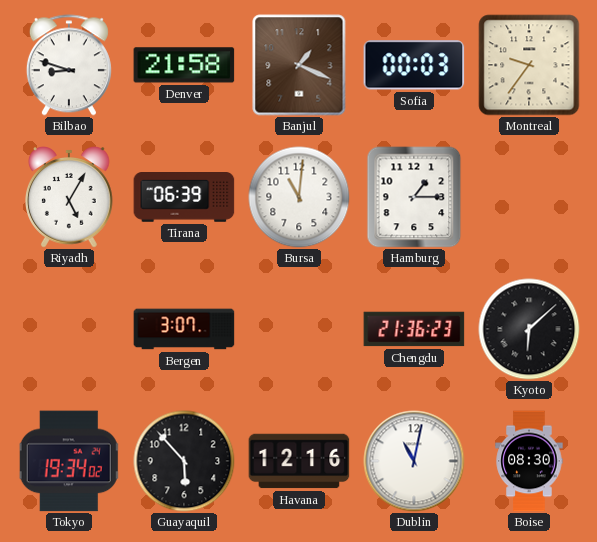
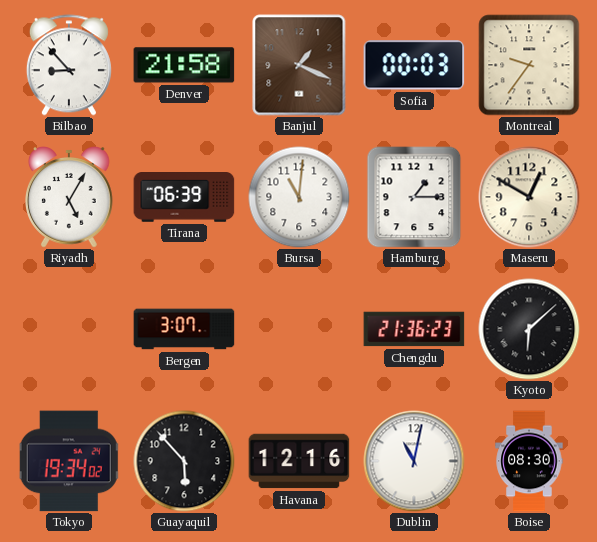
Bilbao: 8:48 -> 8:53
Maseru: none -> 12:50
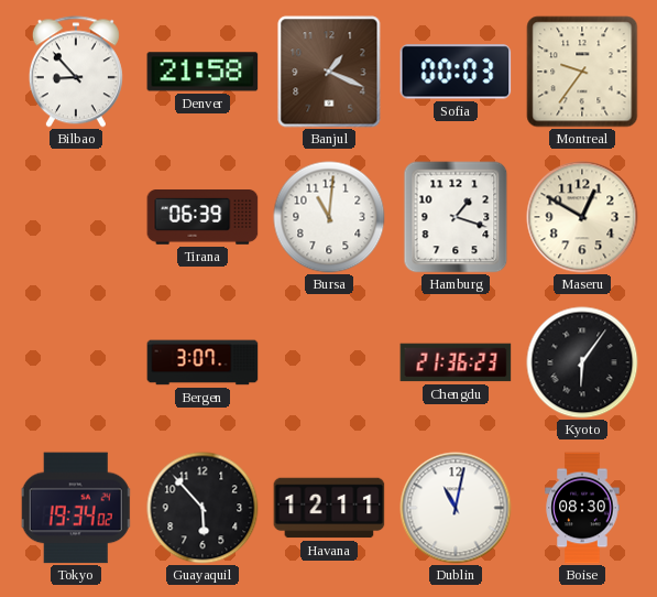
Riyadh: 5:05 -> none
Hamburg: 1:15 -> 1:18
Kyoto: 6:08 -> 6:06
Havana: 12:16 -> 12:11
